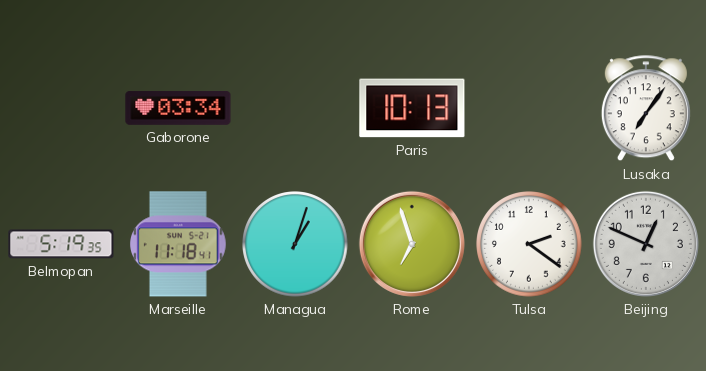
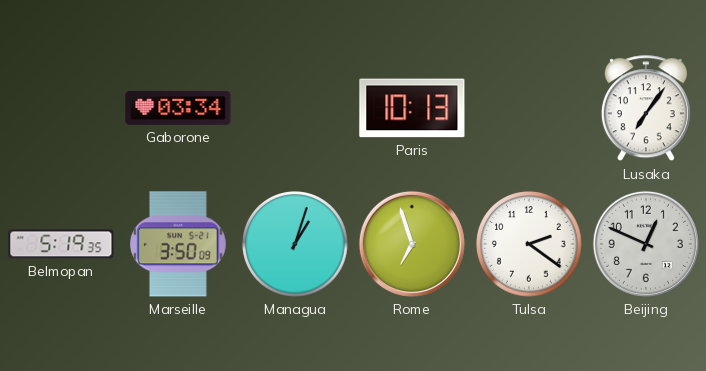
Marseille: 11:18 -> 3:50
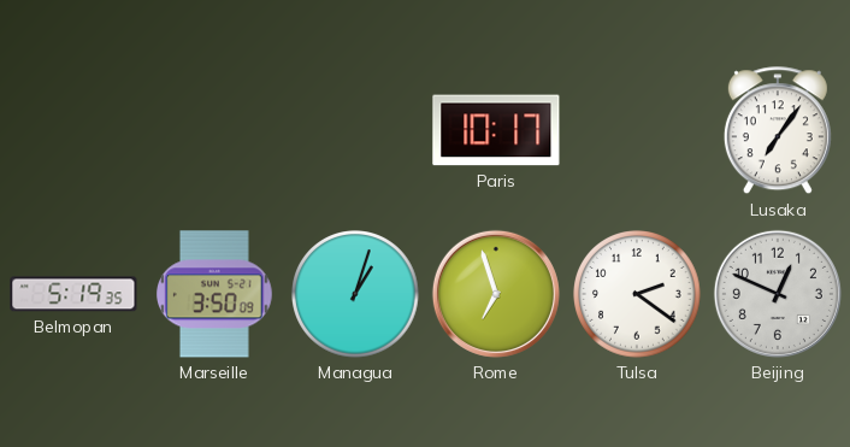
Gaborone: 03:34 -> none
Paris: 10:13 -> 10:17
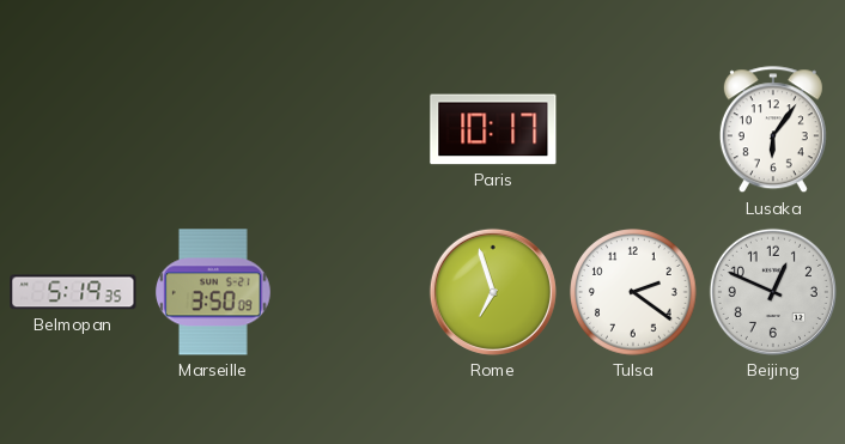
Lusaka: 7:06 -> 6:06
Managua: 1:03 -> none
